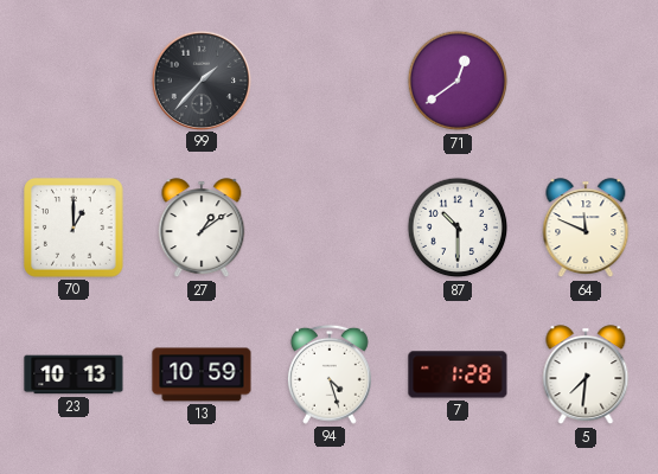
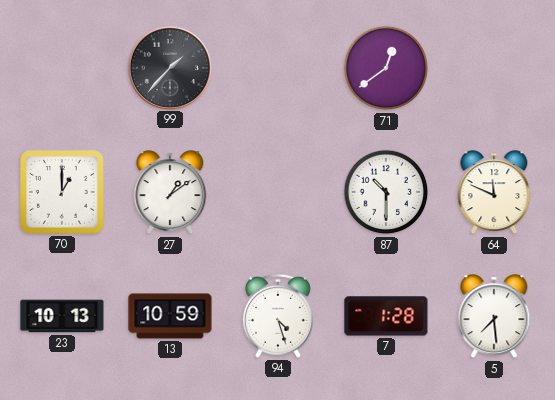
5: 7:31 -> 7:29
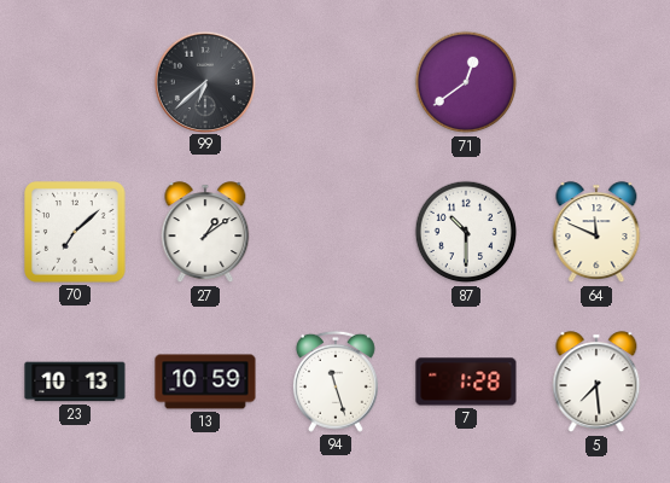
99: 1:37 -> 6:38
70: 1:00 -> 7:08
94: 4:27 -> 11:27
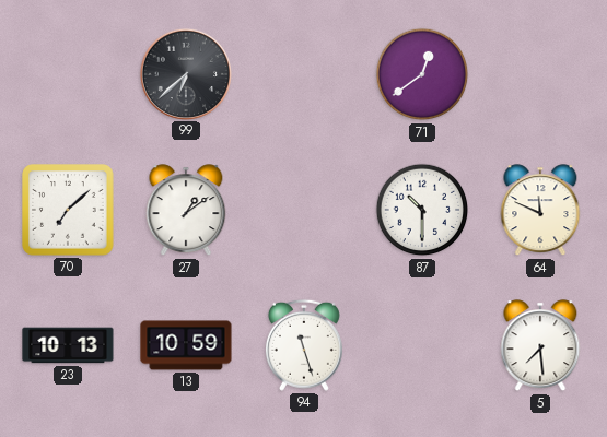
7: 1:28 -> none
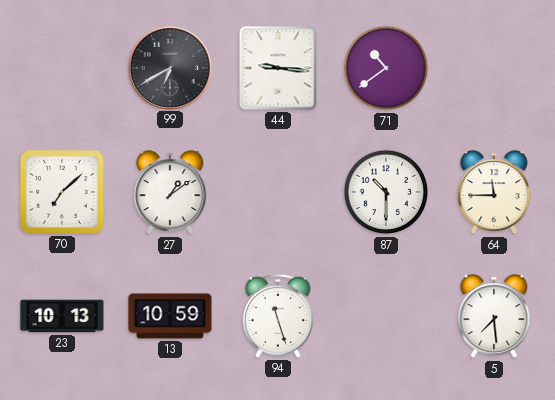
99: 6:38 -> 6:40
44: none -> 9:16
71: 12:39 -> 10:39
64: 11:49 -> 11:45
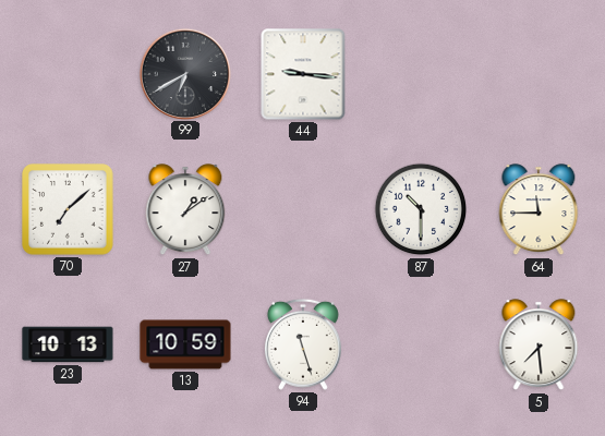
71: 10:39 -> none
